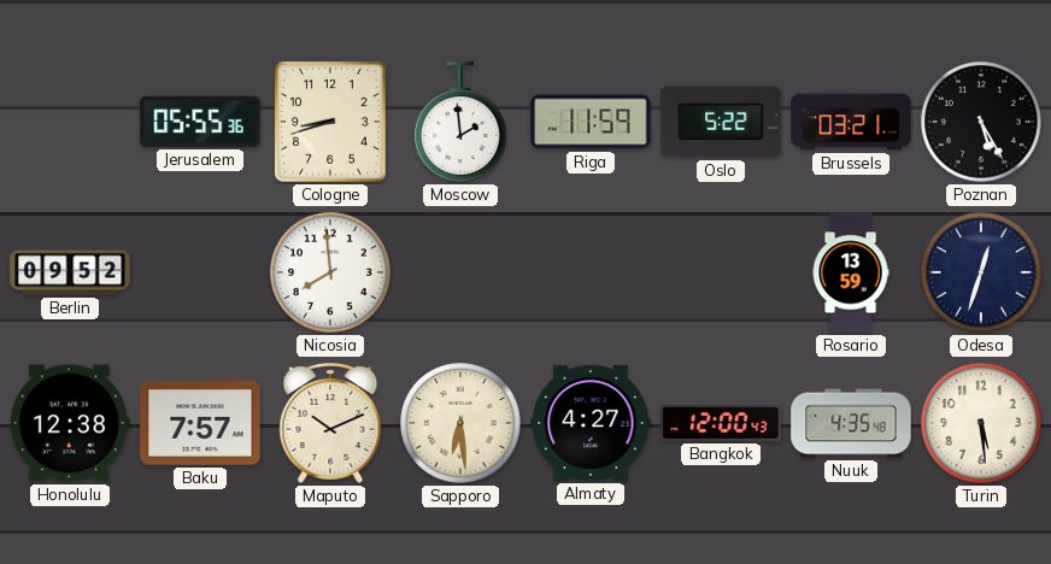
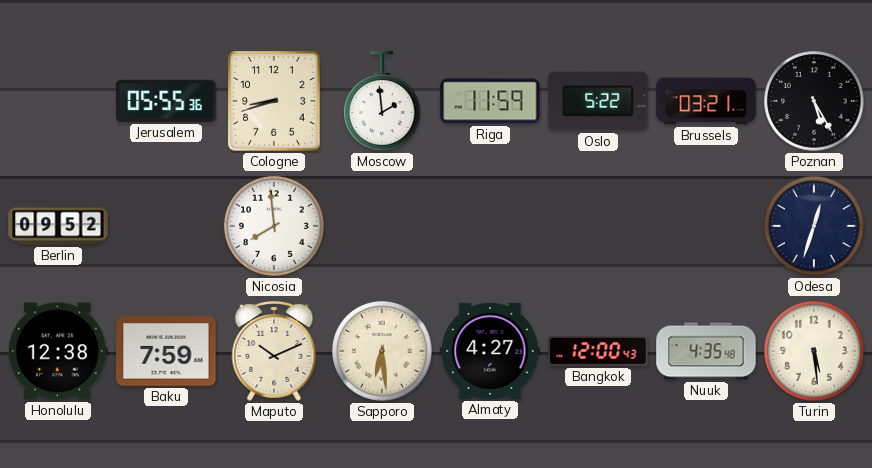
Rosario: 13:59 -> none
Baku: 7:57 -> 7:59
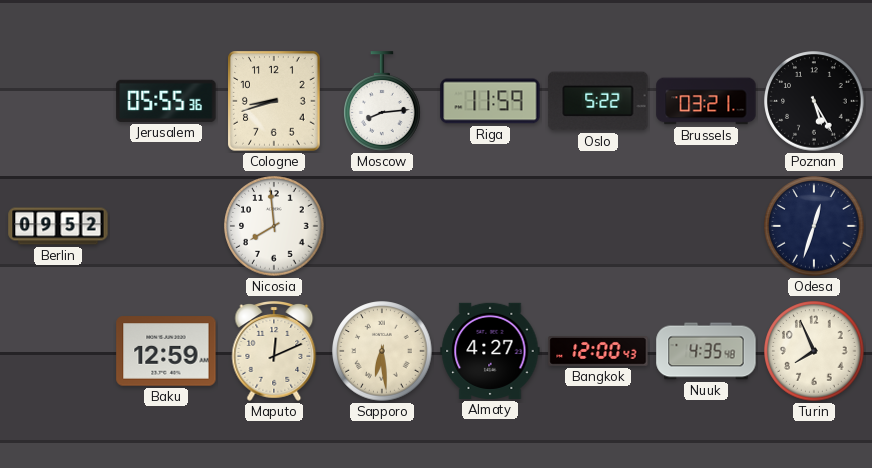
Moscow: 1:59 -> 8:14
Honolulu: 12:38 -> none
Baku: 7:59 -> 12:59
Maputo: 10:11 -> 12:11
Turin: 5:29 -> 7:56
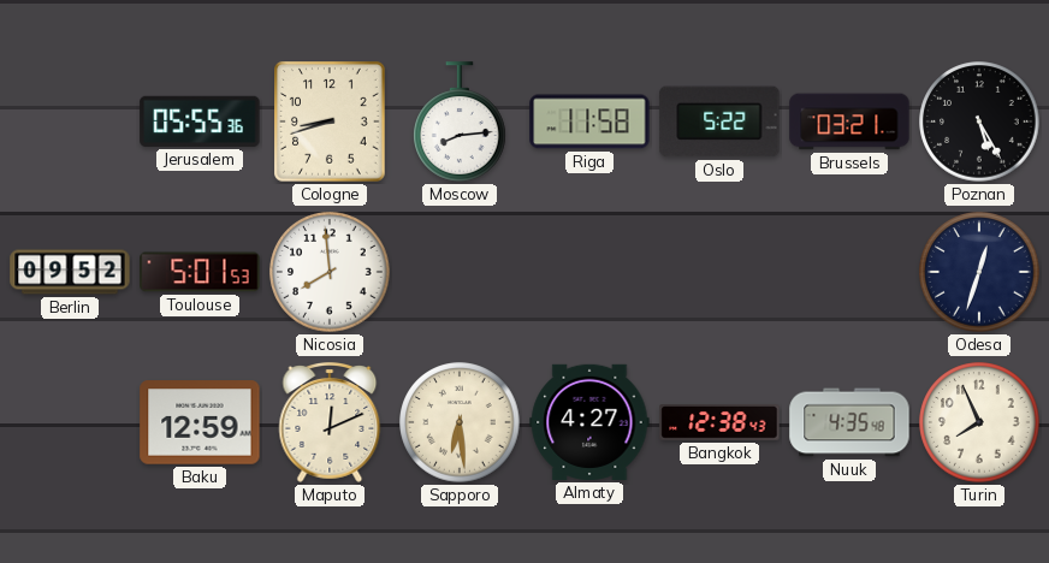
Riga: 11:59 -> 11:58
Toulouse: none -> 5:01
Bangkok: 12:00 -> 12:38
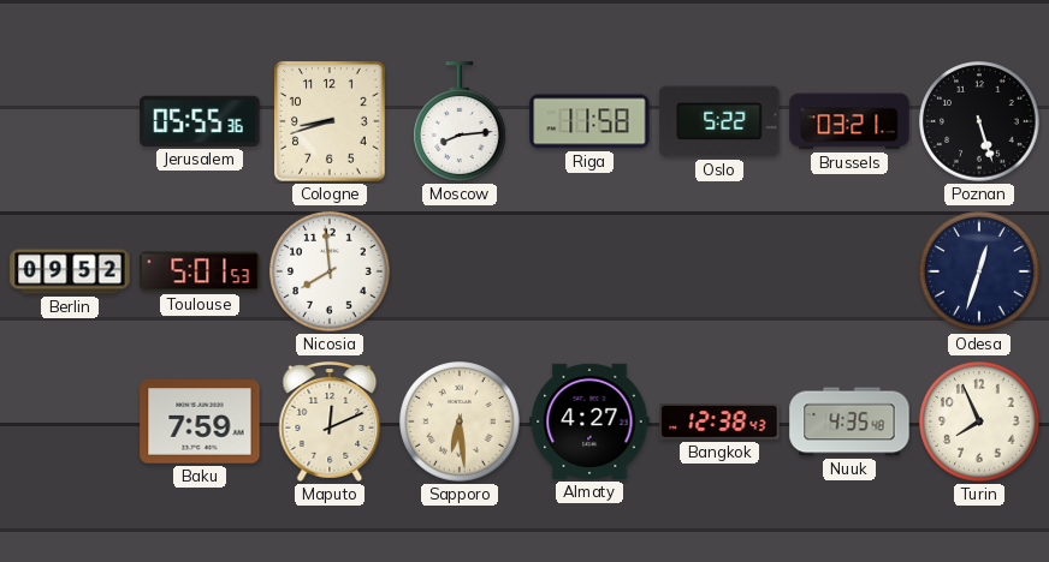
Poznan: 5:25 -> 5:27
Baku: 12:59 -> 7:59
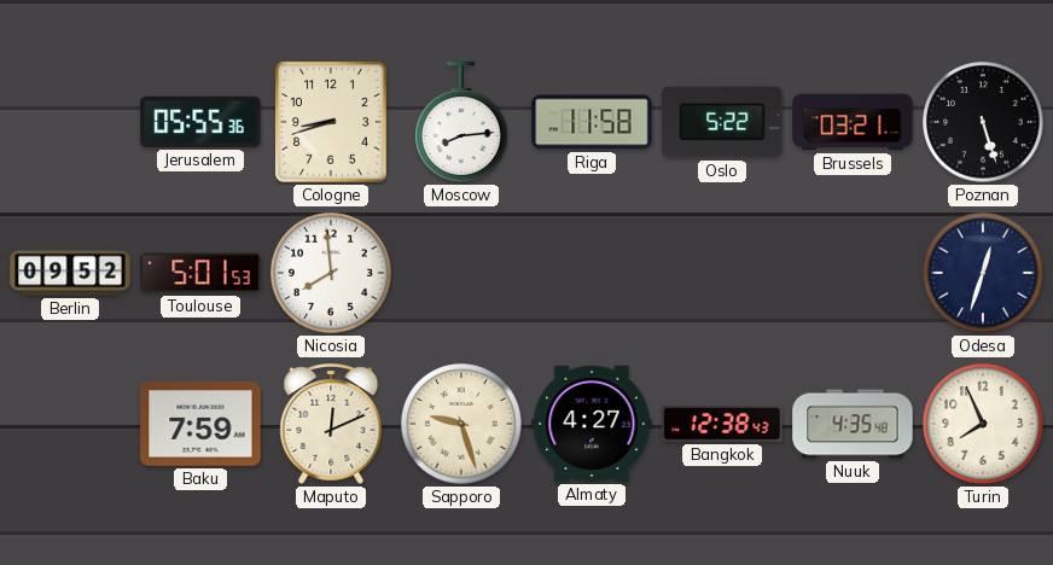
Sapporo: 6:29 -> 9:27
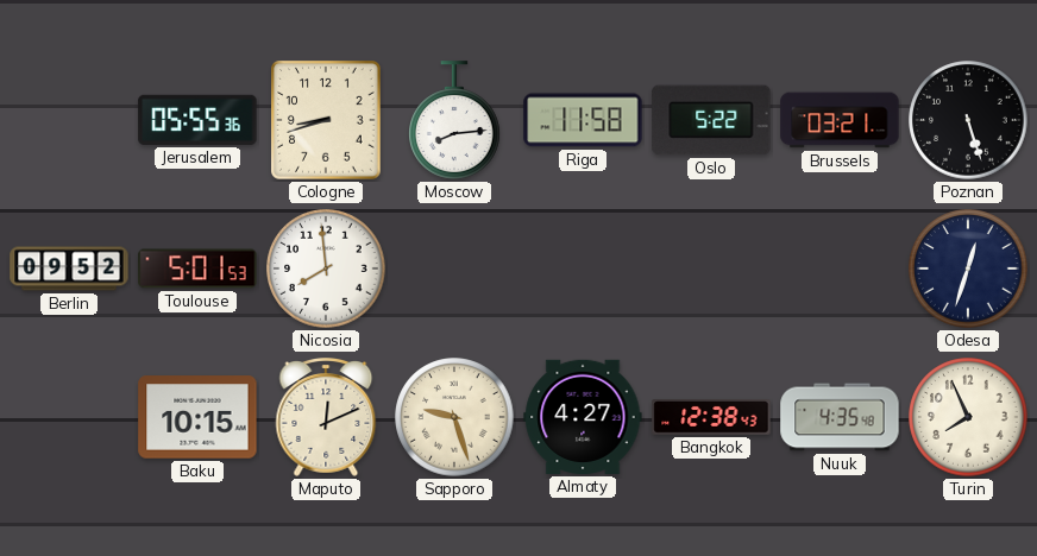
Baku: 7:59 -> 10:15
